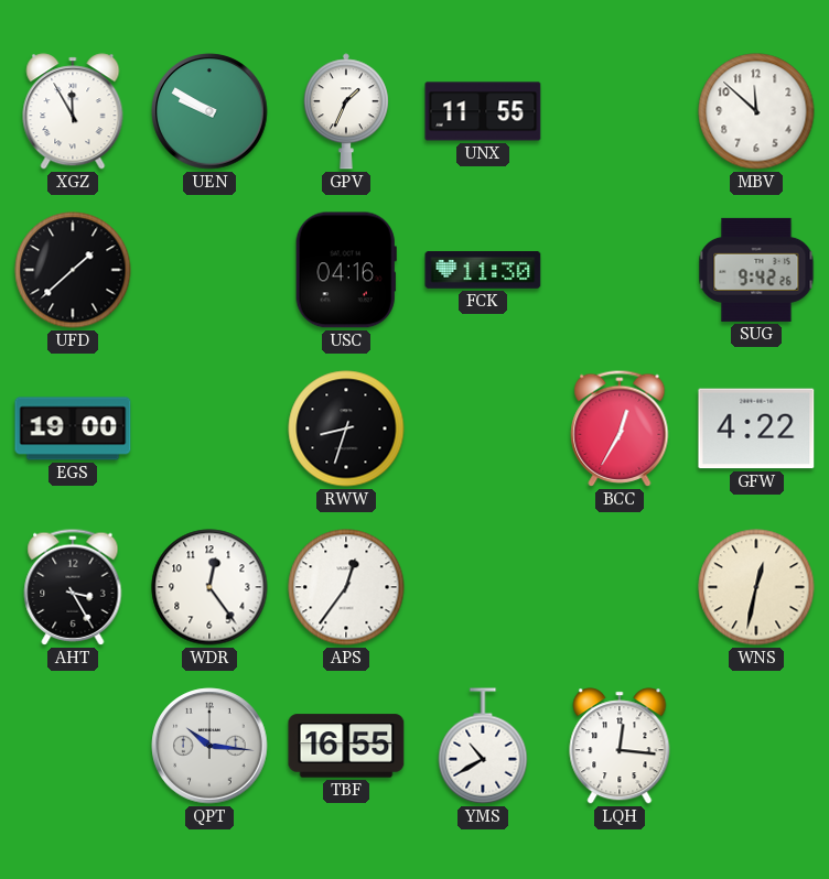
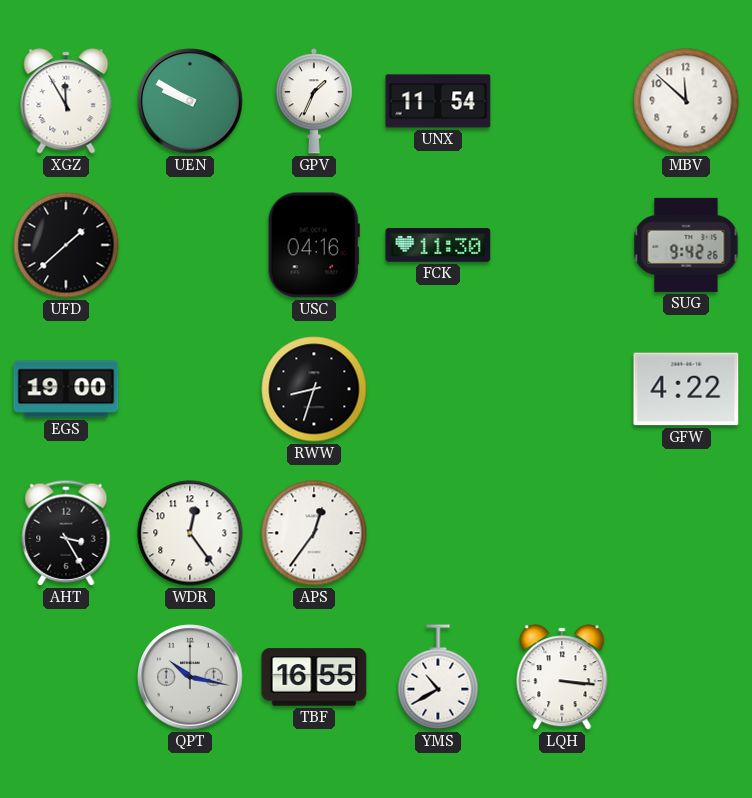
UNX: 11:55 -> 11:54
BCC: 12:35 -> none
WNS: 12:32 -> none
QPT: 10:16 -> 10:17
LQH: 12:16 -> 3:16
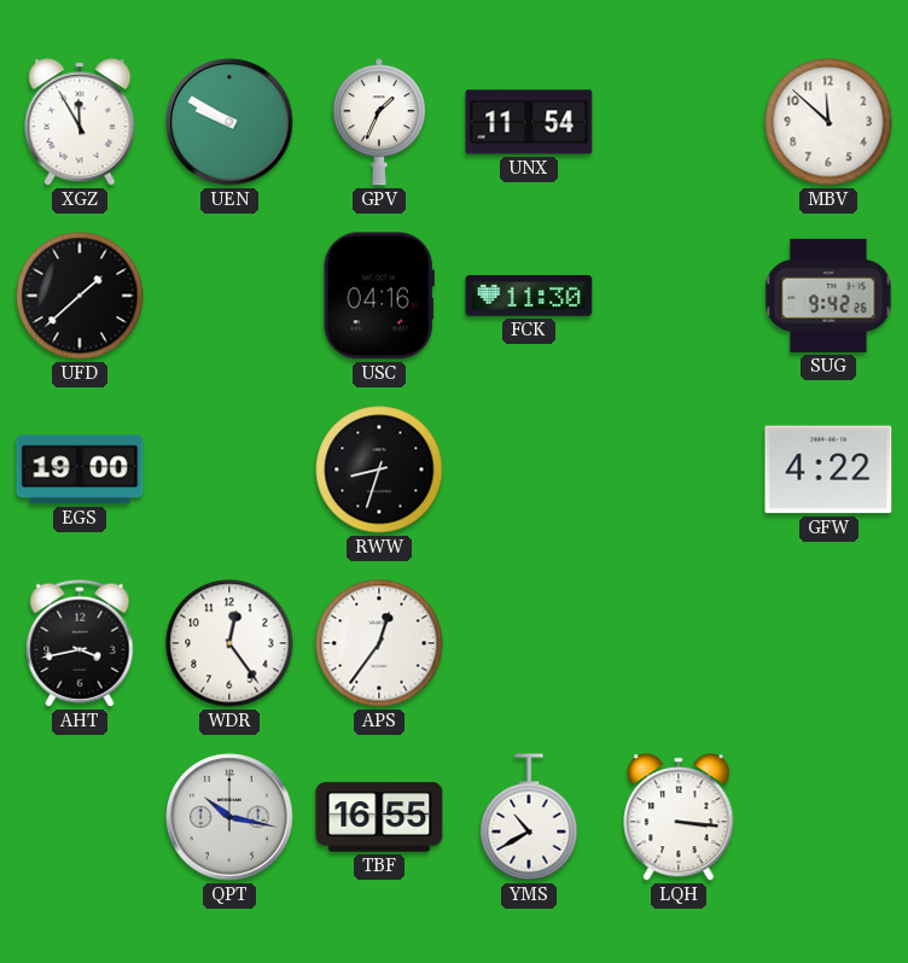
AHT: 3:25 -> 3:43
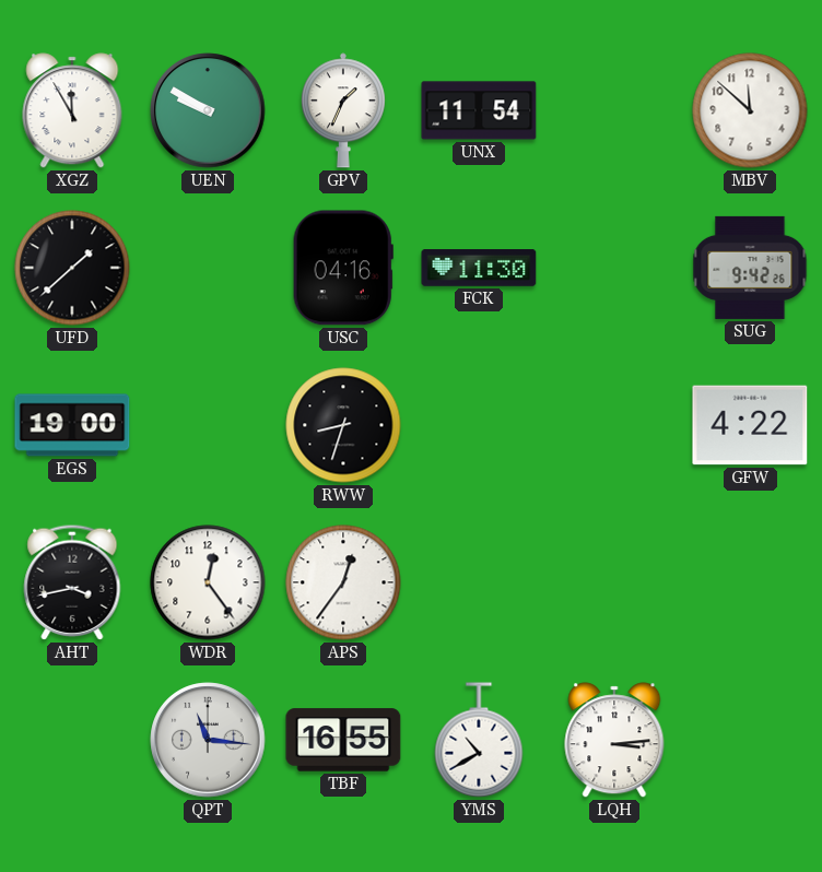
QPT: 10:17 -> 11:16
LQH: 3:16 -> 3:14
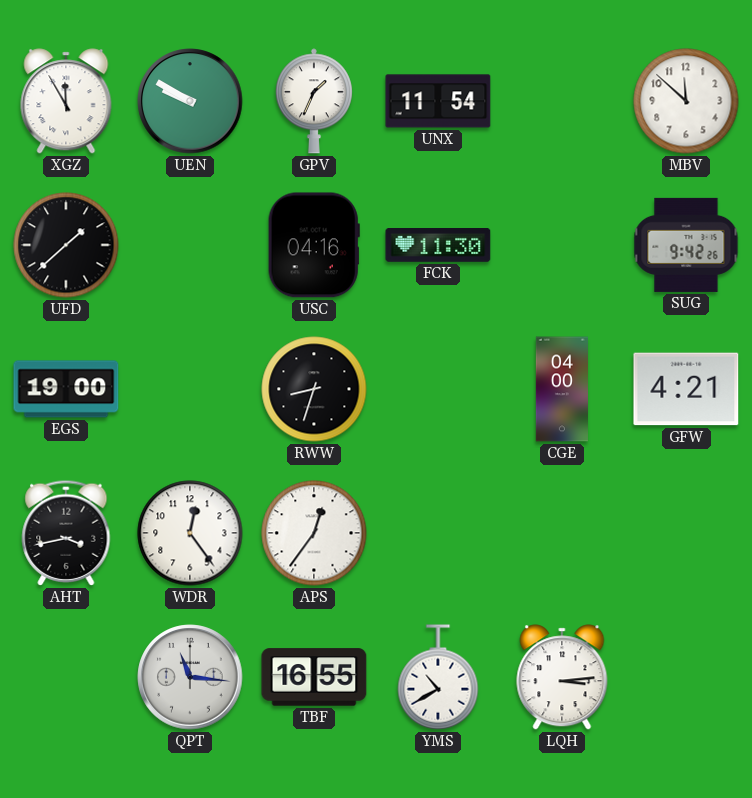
CGE: none -> 04:00
GFW: 4:22 -> 4:21
